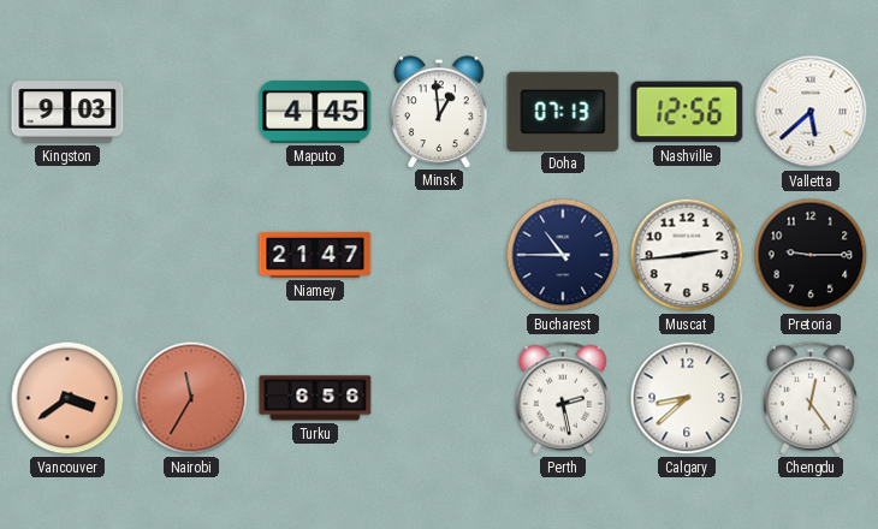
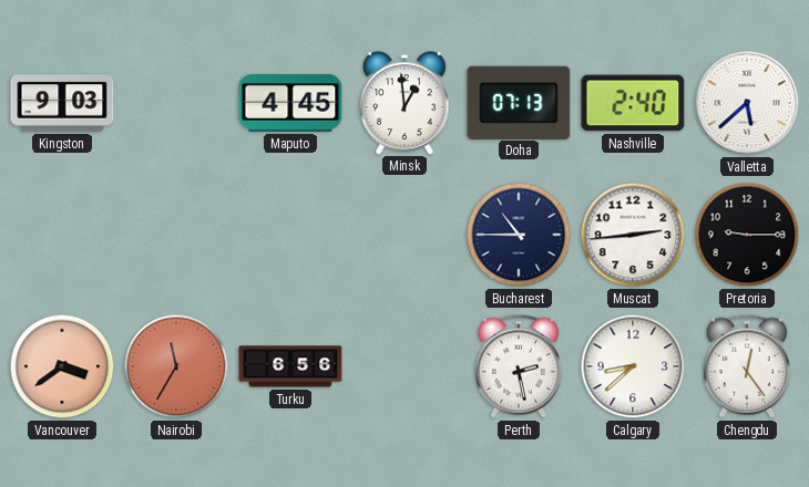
Nashville: 12:56 -> 2:40
Niamey: 21:47 -> none
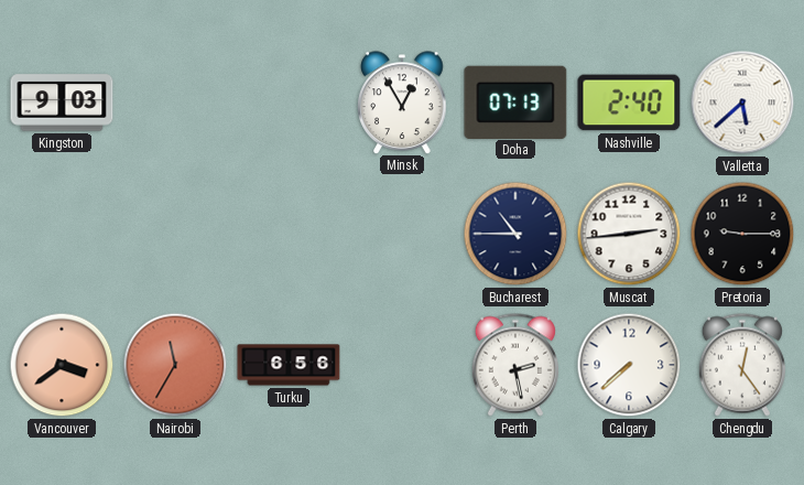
Maputo: 4:45 -> none
Minsk: 12:59 -> 12:55
Calgary: 8:38 -> 7:38
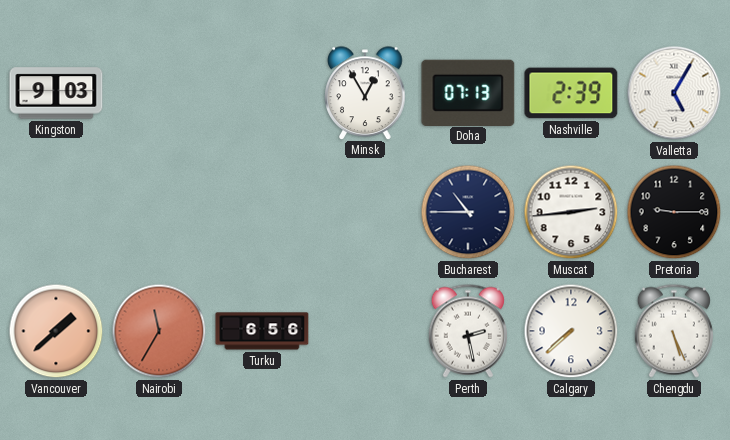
Nashville: 2:40 -> 2:39
Valletta: 5:38 -> 5:05
Vancouver: 3:39 -> 1:38
Chengdu: 12:24 -> 5:26
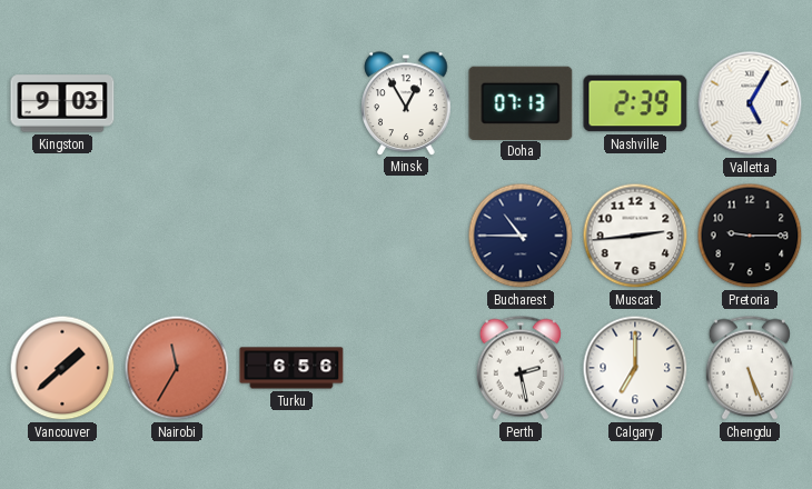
Calgary: 7:38 -> 7:00
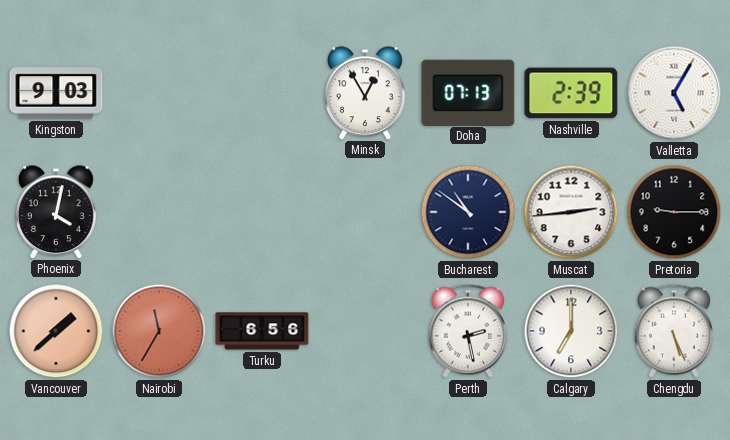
Phoenix: none -> 4:02
Bucharest: 10:45 -> 10:51
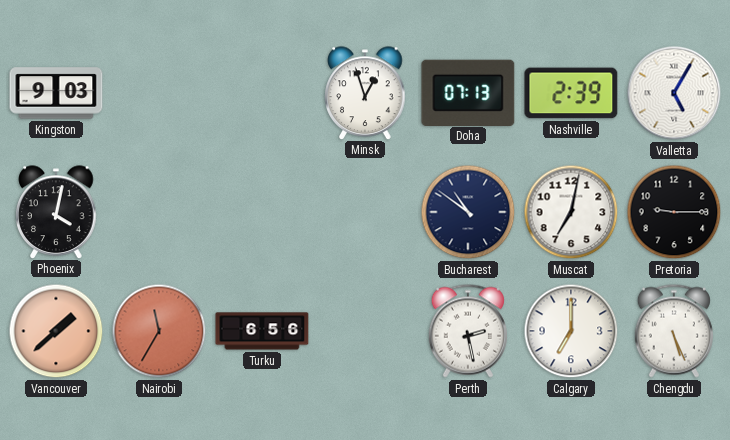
Minsk: 12:55 -> 12:57
Muscat: 2:44 -> 7:02
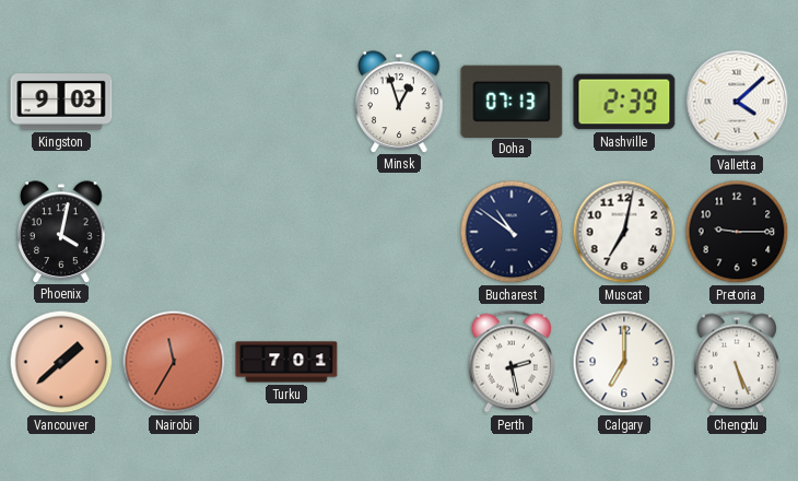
Valletta: 5:05 -> 4:08
Turku: 6:56 -> 7:01
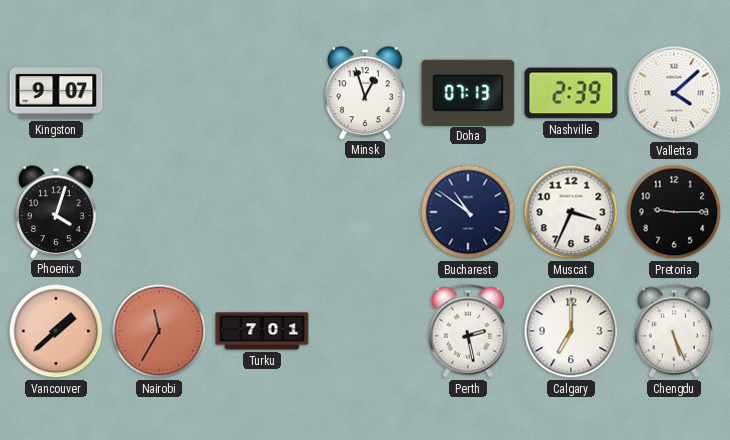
Kingston: 9:03 -> 9:07
Phoenix: 4:02 -> 4:03
Muscat: 7:02 -> 3:34
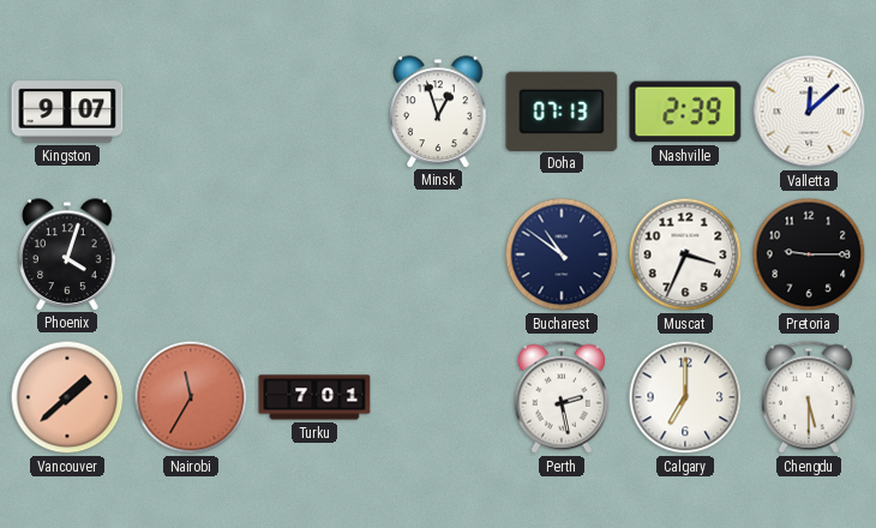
Valletta: 4:08 -> 12:08
Chengdu: 5:26 -> 5:30
